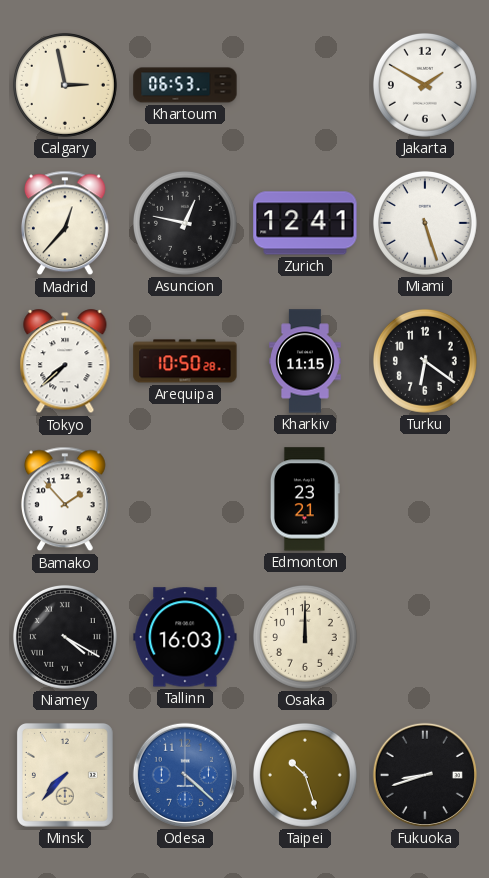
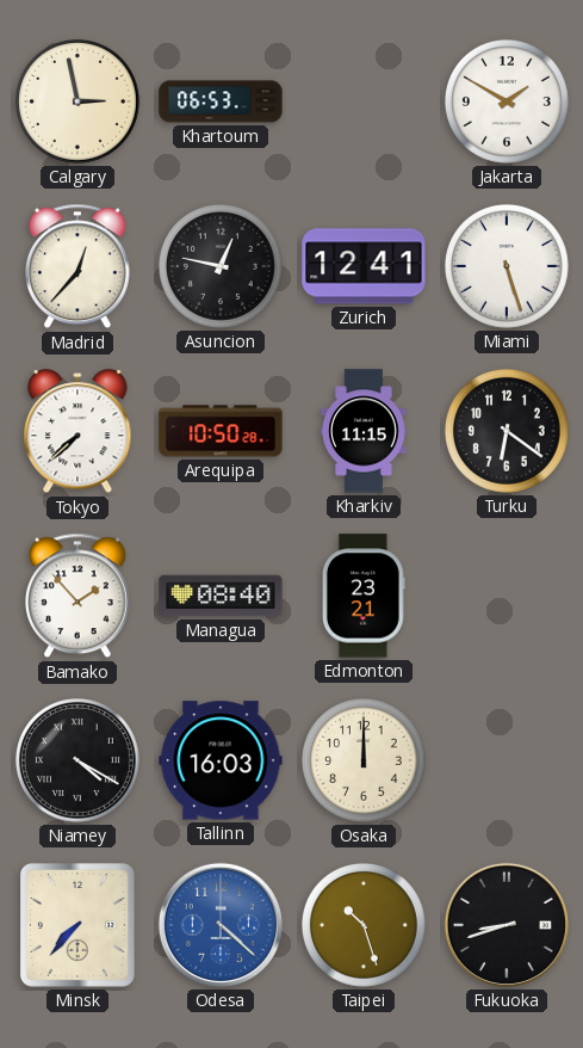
Managua: none -> 08:40
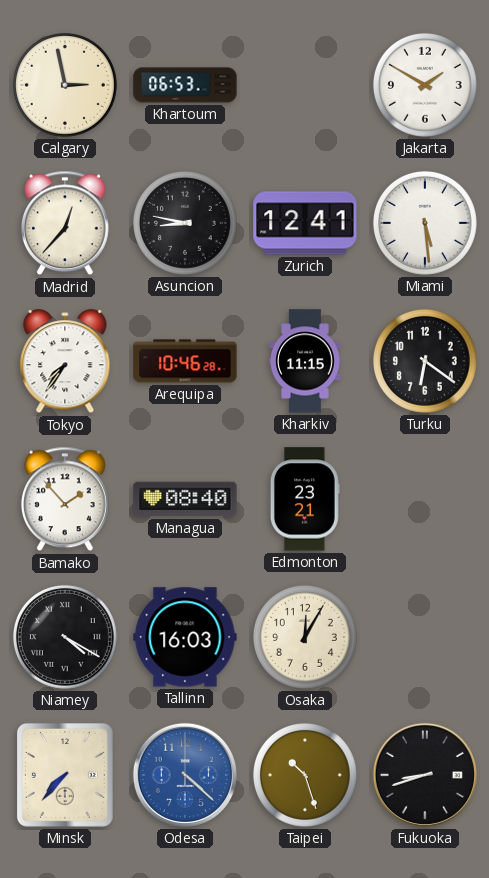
Asuncion: 12:47 -> 8:47
Miami: 5:27 -> 5:29
Tokyo: 7:38 -> 7:36
Arequipa: 10:50 -> 10:46
Osaka: 12:00 -> 12:05
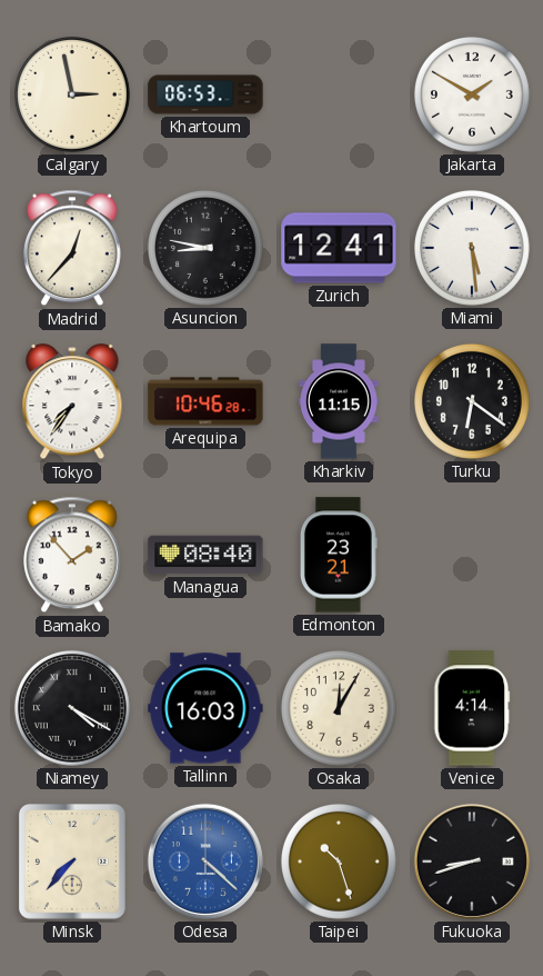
Venice: none -> 4:14
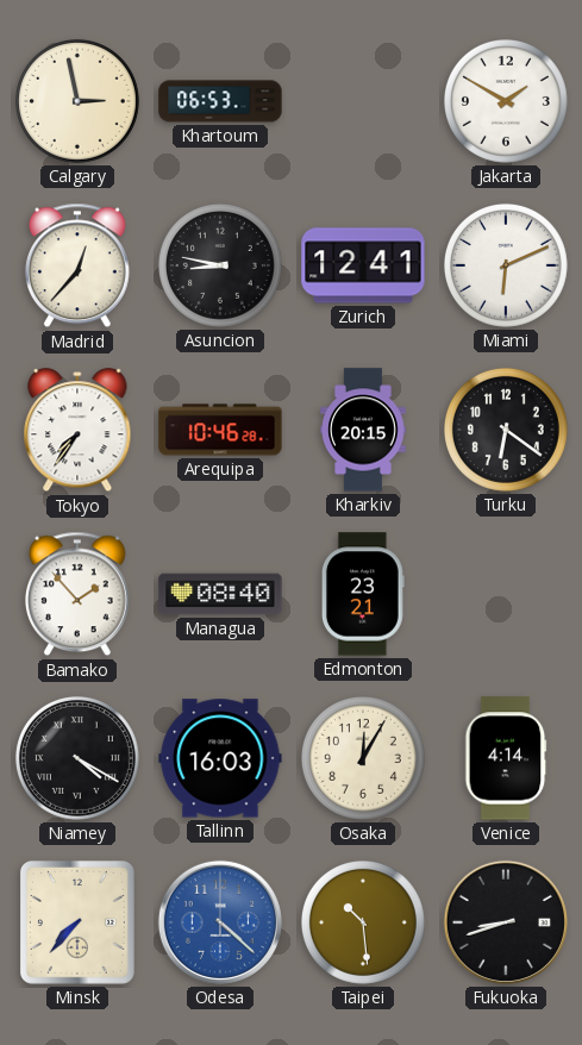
Miami: 5:29 -> 6:11
Kharkiv: 11:15 -> 20:15
Taipei: 10:27 -> 10:29
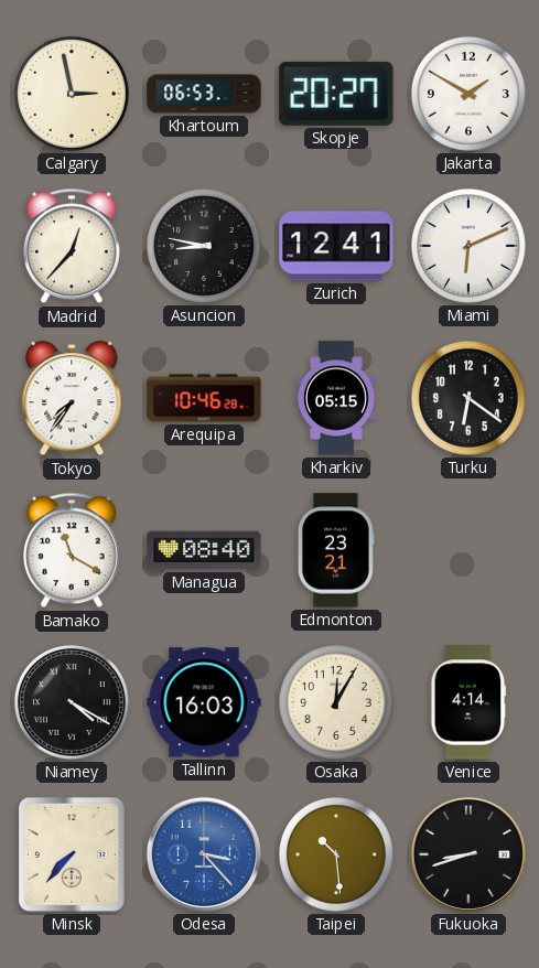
Skopje: none -> 20:27
Kharkiv: 20:15 -> 05:15
Bamako: 1:53 -> 11:20
Odesa: 4:22 -> 3:23
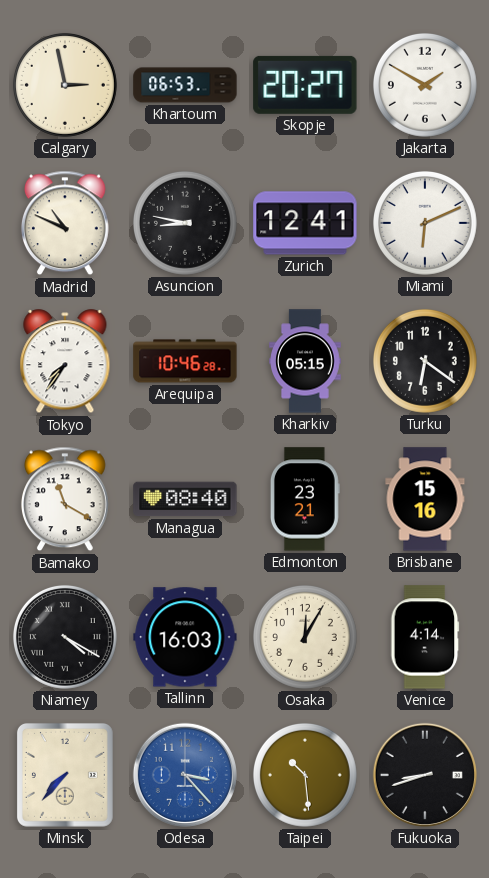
Madrid: 12:37 -> 10:49
Brisbane: none -> 15:16
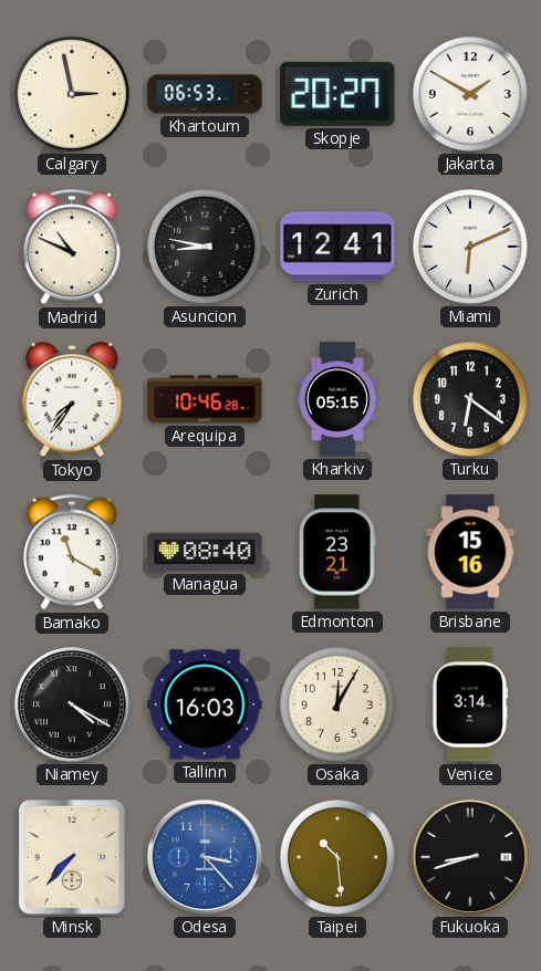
Venice: 4:14 -> 3:14
